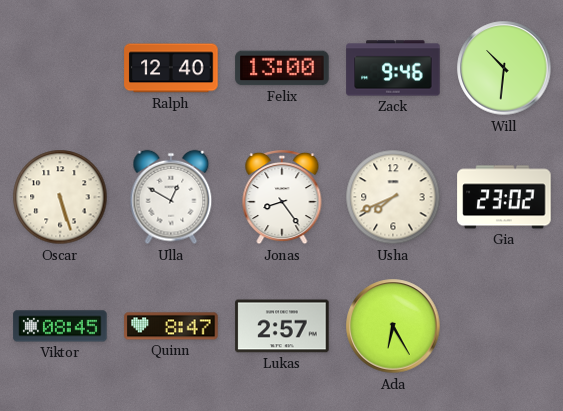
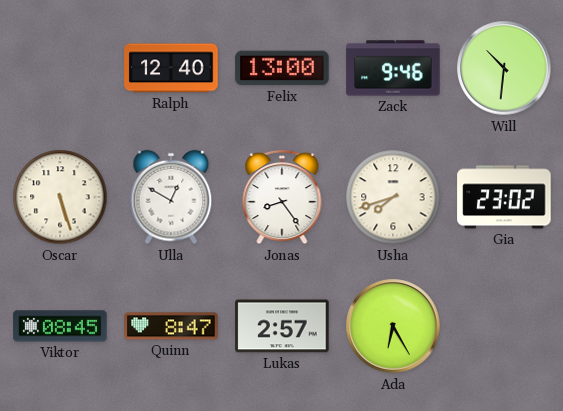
Usha: 7:41 -> 7:42
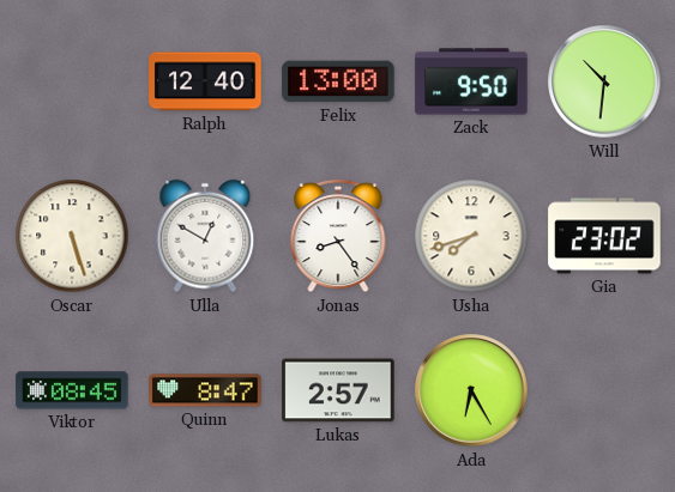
Zack: 9:46 -> 9:50
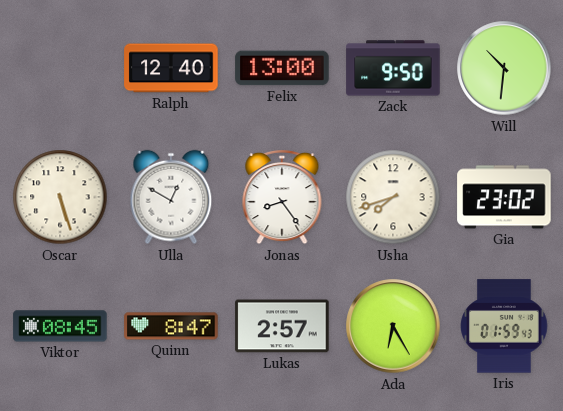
Iris: none -> 01:59
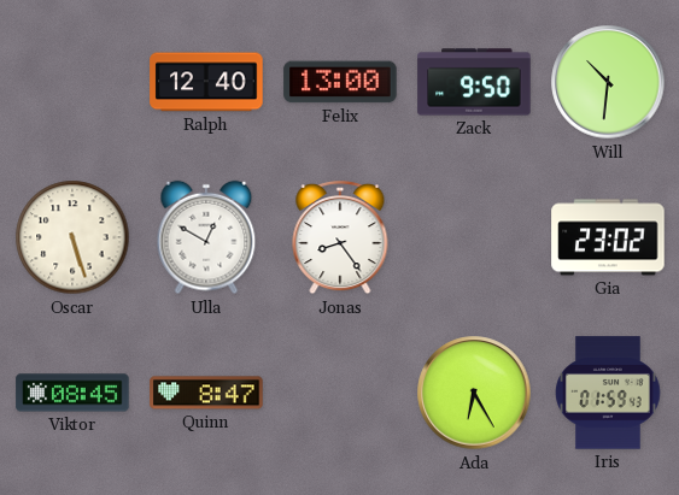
Usha: 7:42 -> none
Lukas: 2:57 -> none
